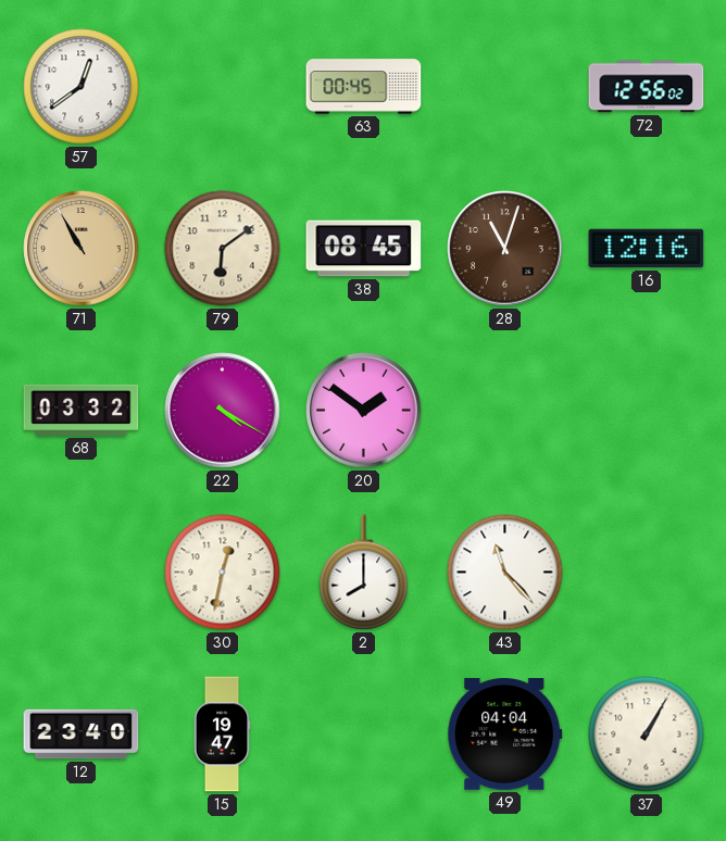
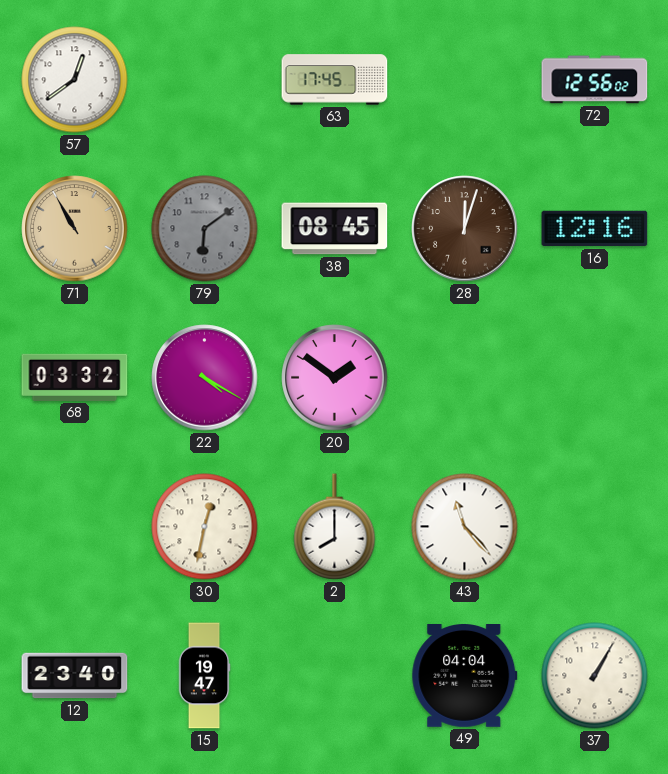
63: 00:45 -> 17:45
79 dial: cream -> grey
28: 11:03 -> 12:03
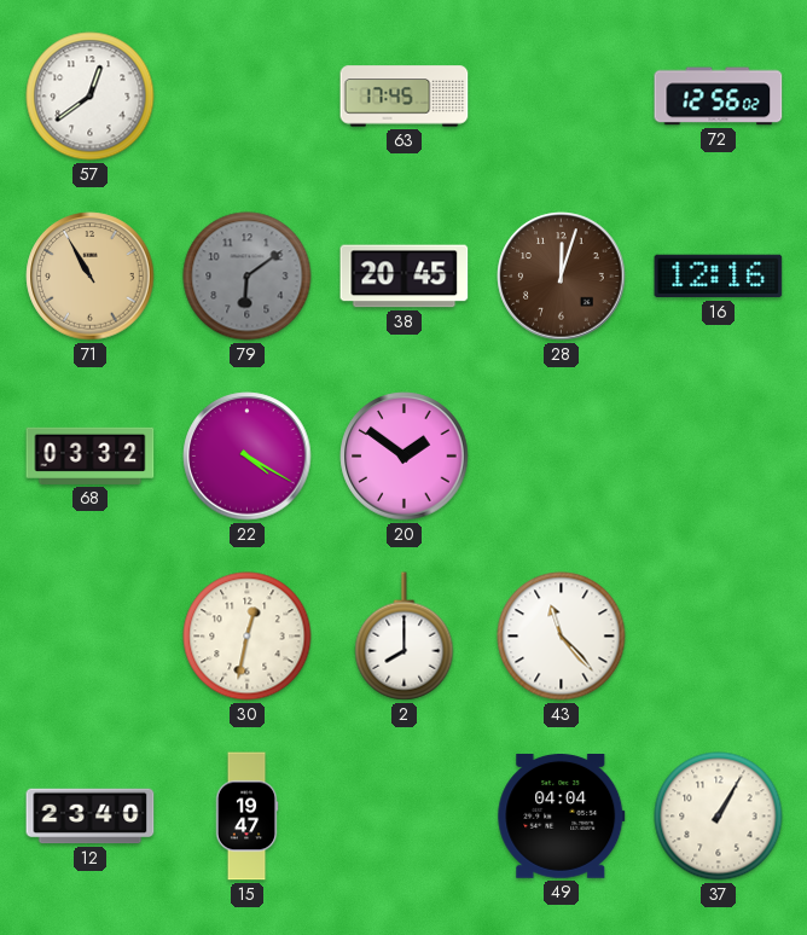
38: 08:45 -> 20:45
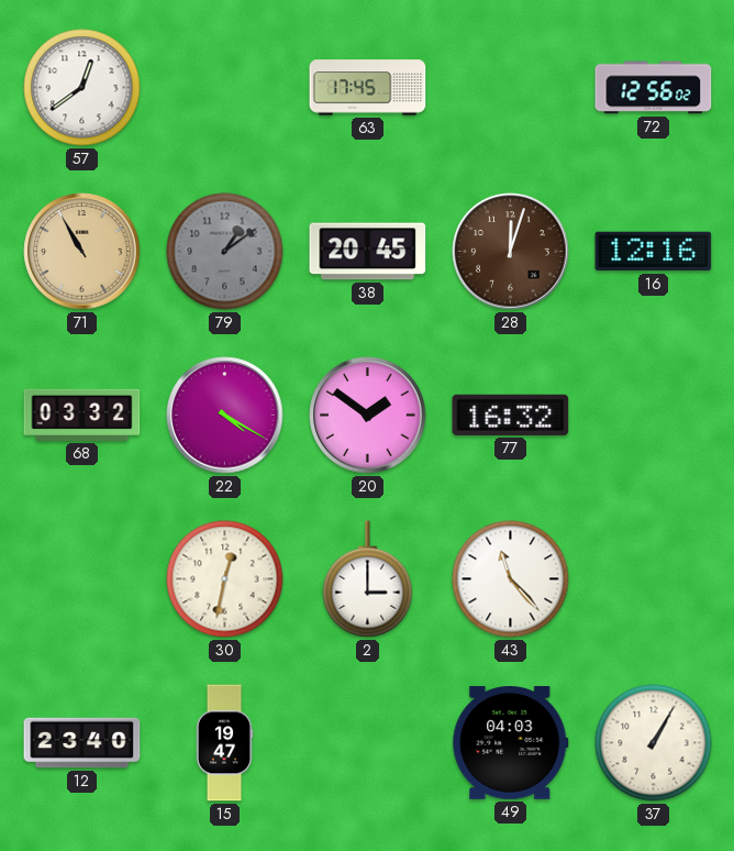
79: 6:09 -> 1:09
77: none -> 16:32
2: 8:00 -> 3:00
49: 04:04 -> 04:03
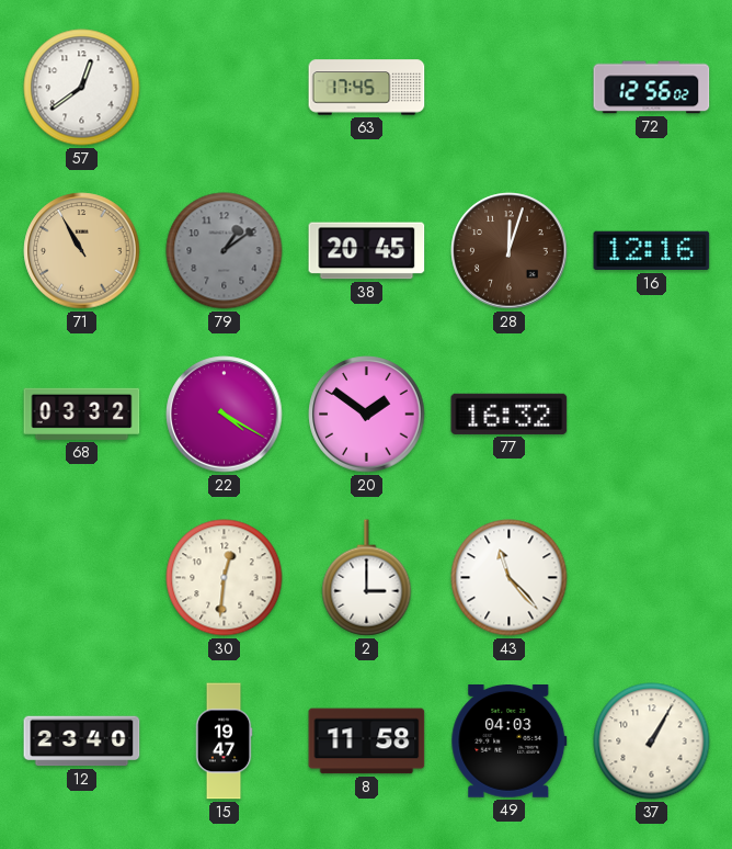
30: 12:32 -> 12:31
8: none -> 11:58
